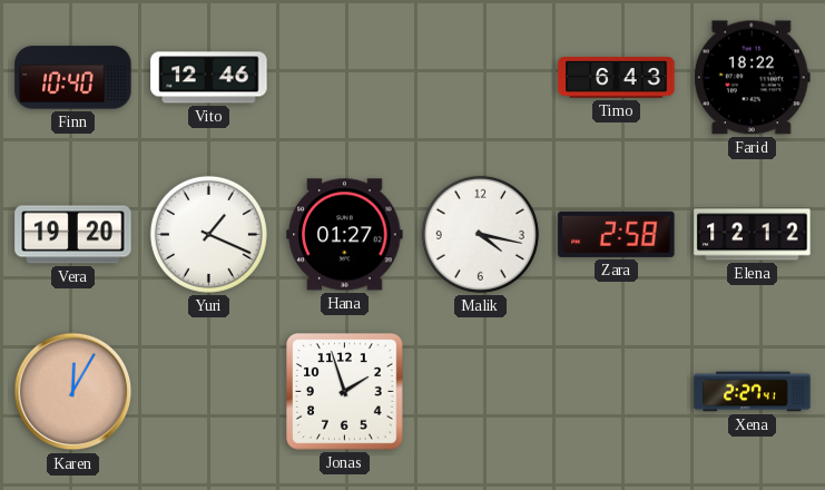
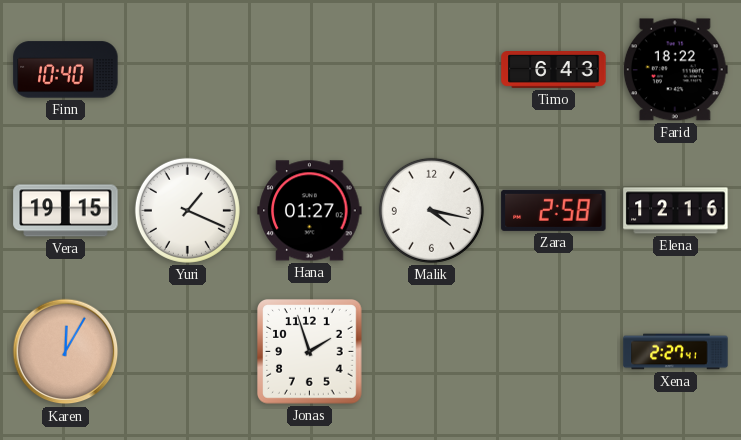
Vito: 12:46 -> none
Vera: 19:20 -> 19:15
Elena: 12:12 -> 12:16
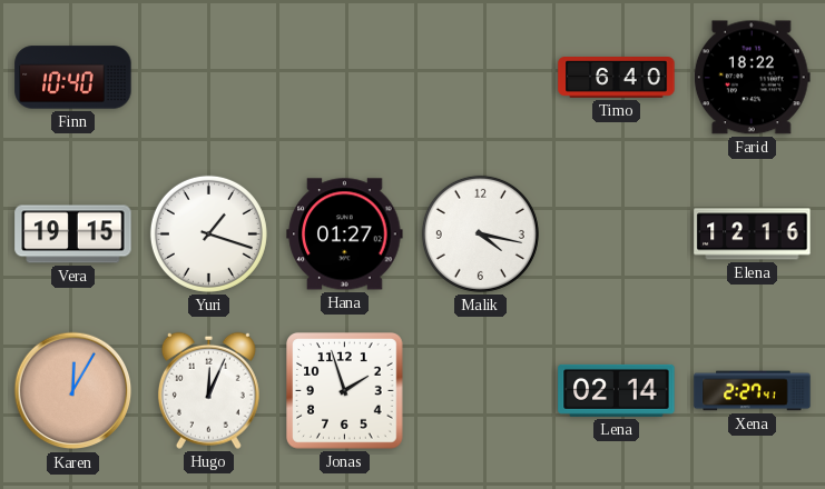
Timo: 6:43 -> 6:40
Yuri: 1:19 -> 1:18
Zara: 2:58 -> none
Hugo: none -> 12:04
Lena: none -> 02:14
